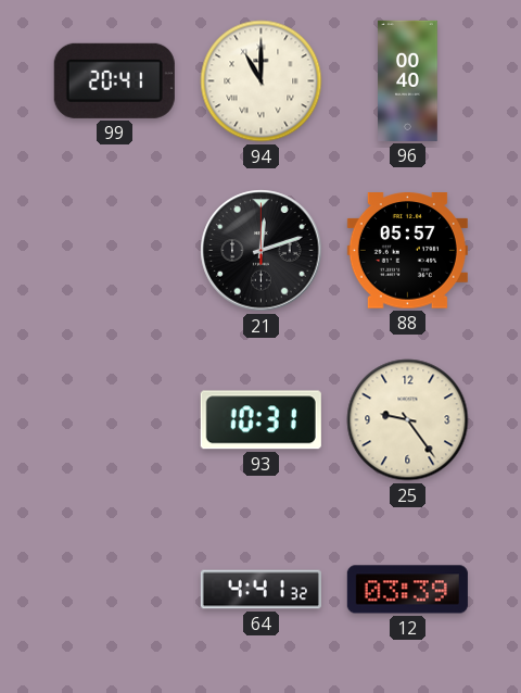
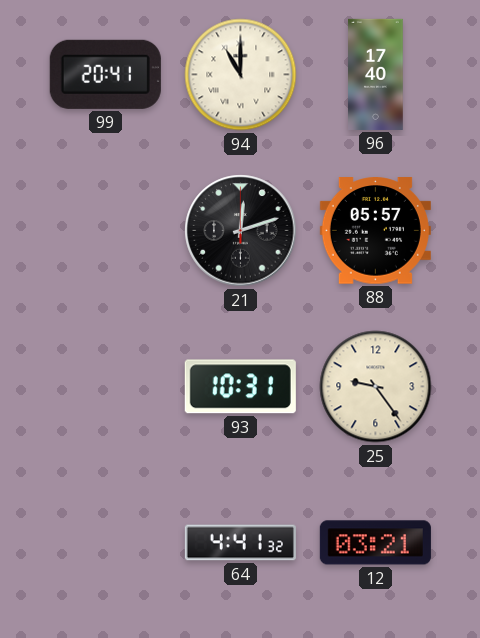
96: 00:40 -> 17:40
12: 03:39 -> 03:21
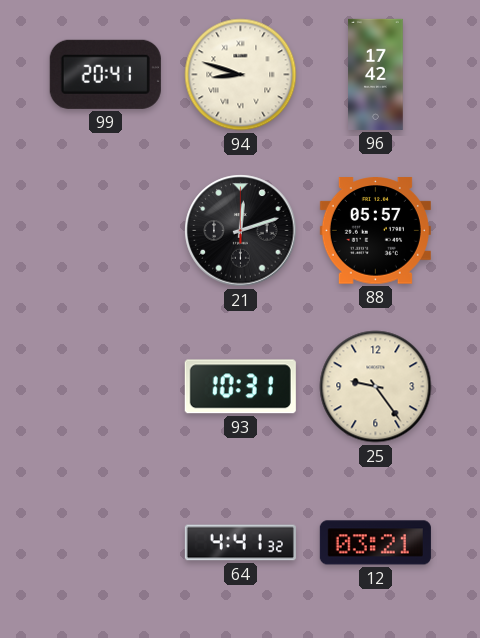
94: 11:00 -> 8:48
96: 17:40 -> 17:42
